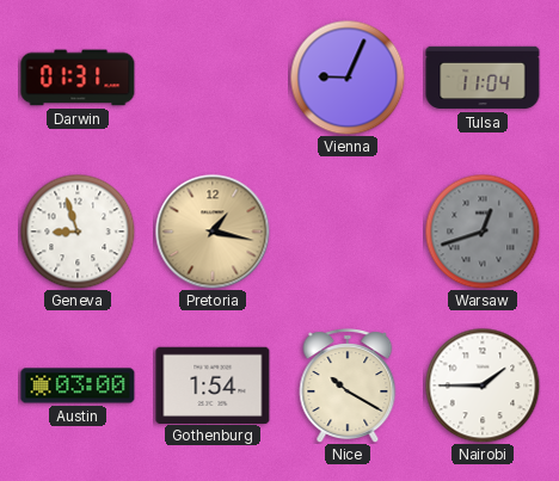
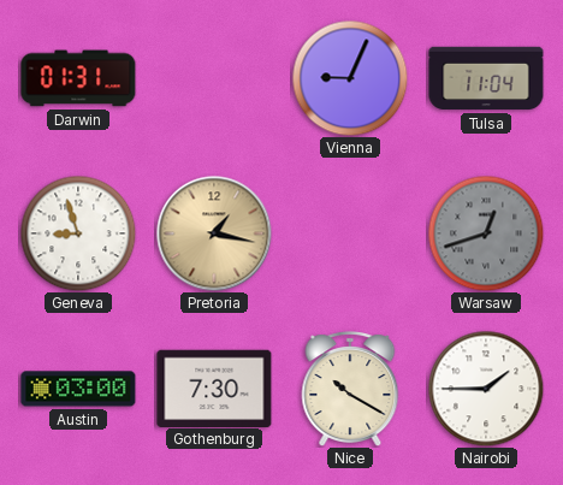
Gothenburg: 1:54 -> 7:30
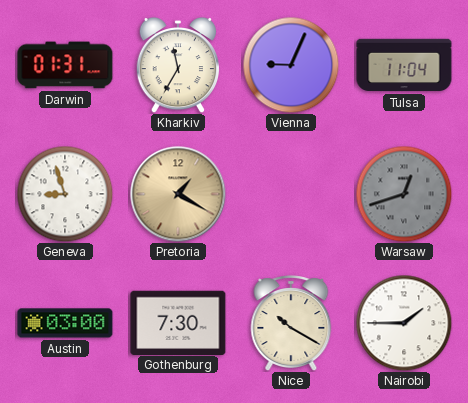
Kharkiv: none -> 11:35
Pretoria: 1:17 -> 1:20
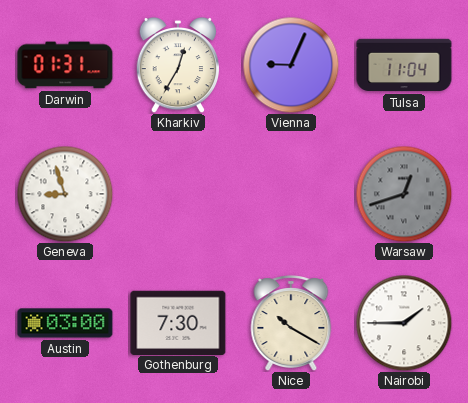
Kharkiv: 11:35 -> 12:35
Pretoria: 1:20 -> none
